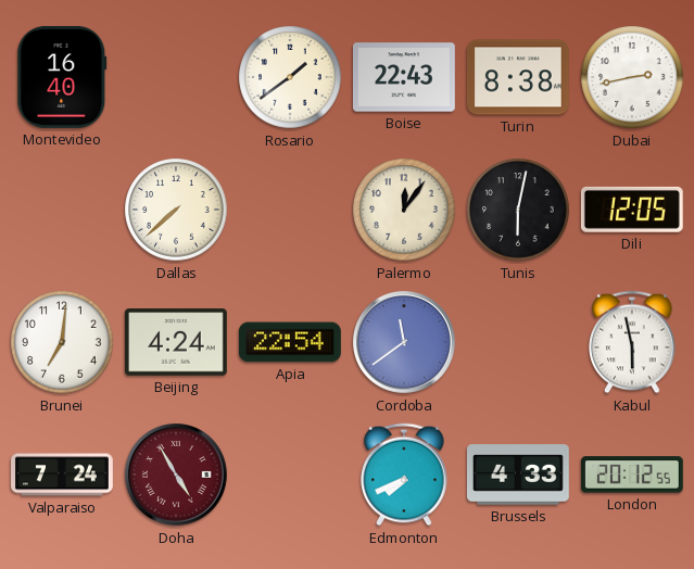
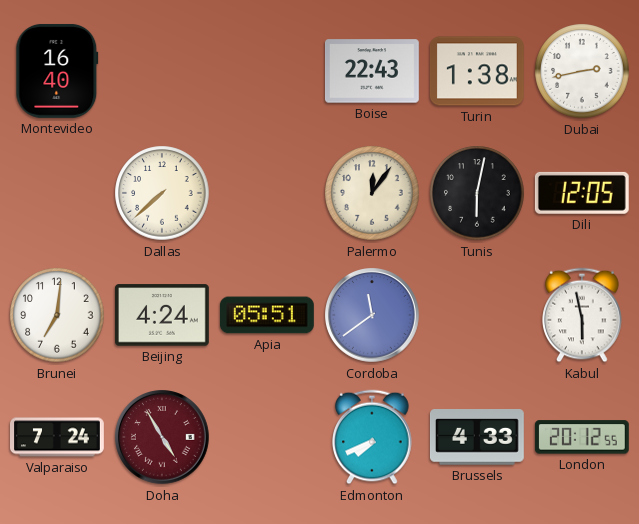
Rosario: 1:39 -> none
Turin: 8:38 -> 1:38
Apia: 22:54 -> 05:51
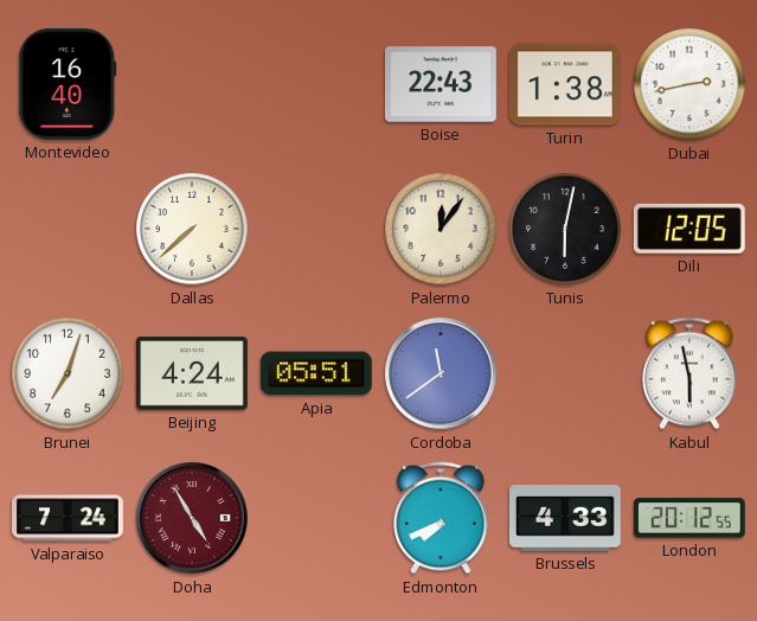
Brunei: 7:01 -> 7:03
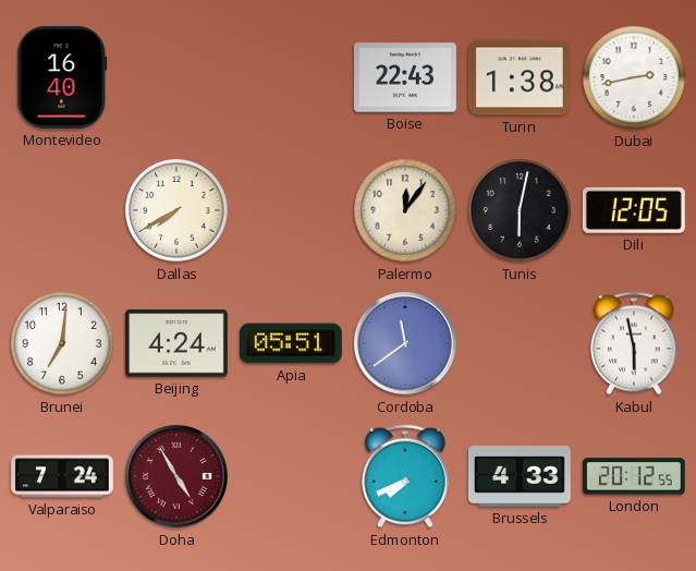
Dallas: 7:38 -> 7:40
Brunei: 7:03 -> 7:01
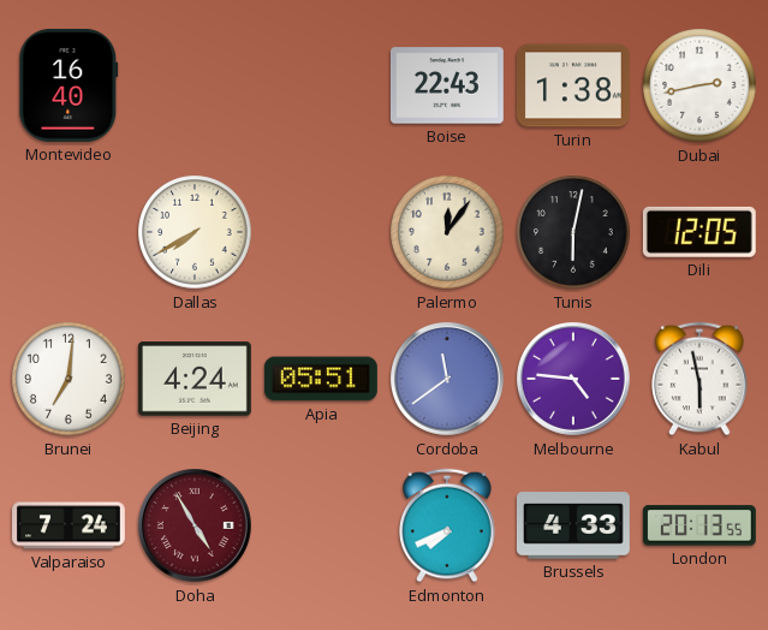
Melbourne: none -> 4:46
London: 20:12 -> 20:13
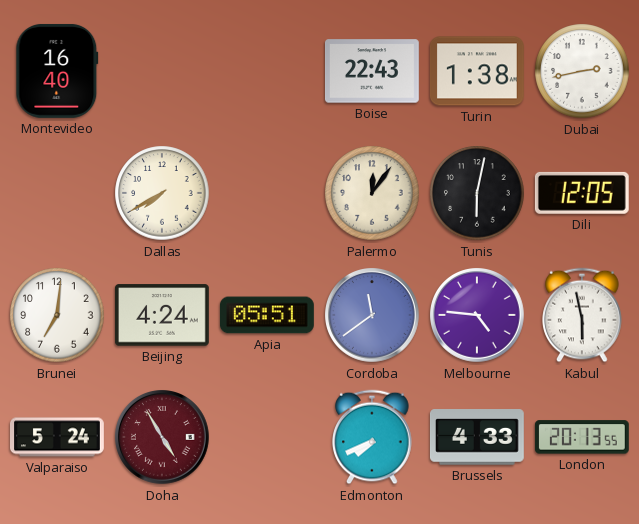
Valparaiso: 7:24 -> 5:24
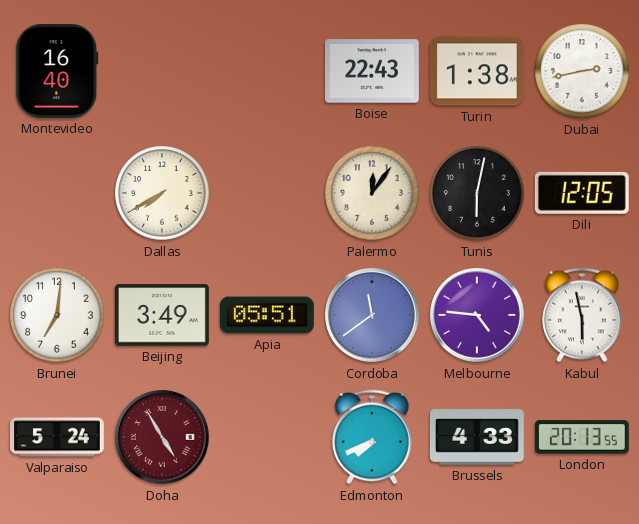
Beijing: 4:24 -> 3:49
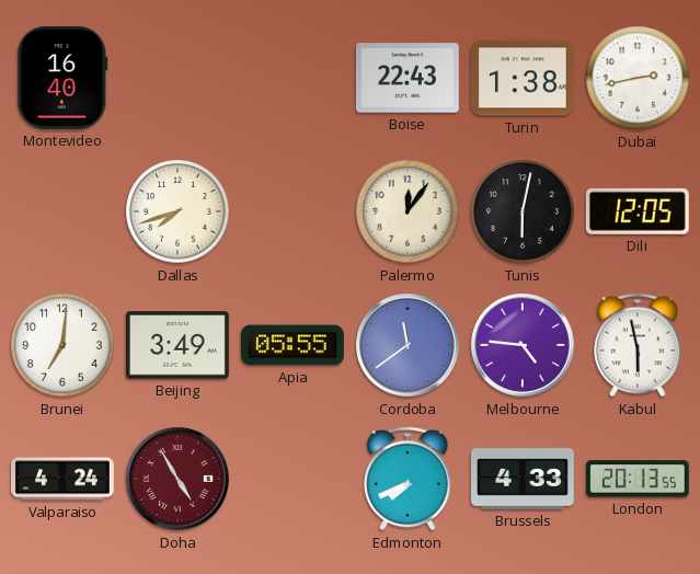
Dallas: 7:40 -> 7:42
Apia: 05:51 -> 05:55
Valparaiso: 5:24 -> 4:24
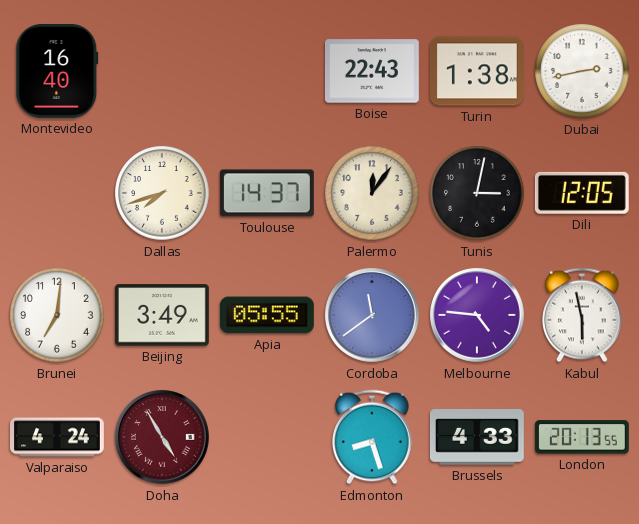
Toulouse: none -> 14:37
Tunis: 6:02 -> 3:02
Edmonton: 7:41 -> 8:27
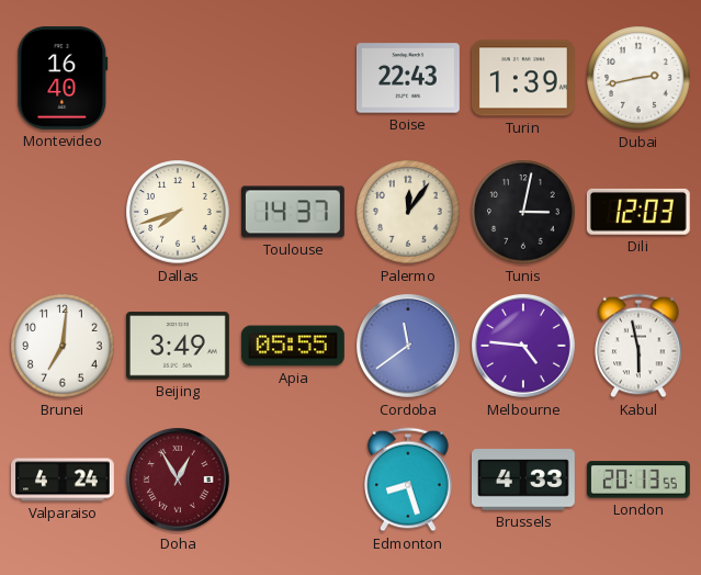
Turin: 1:38 -> 1:39
Dili: 12:05 -> 12:03
Doha: 4:55 -> 12:55
